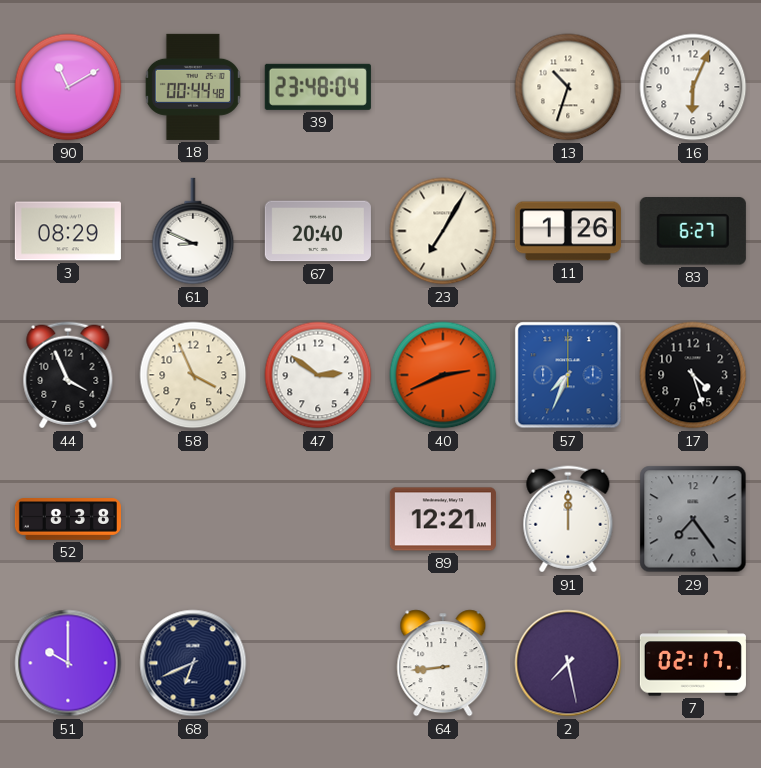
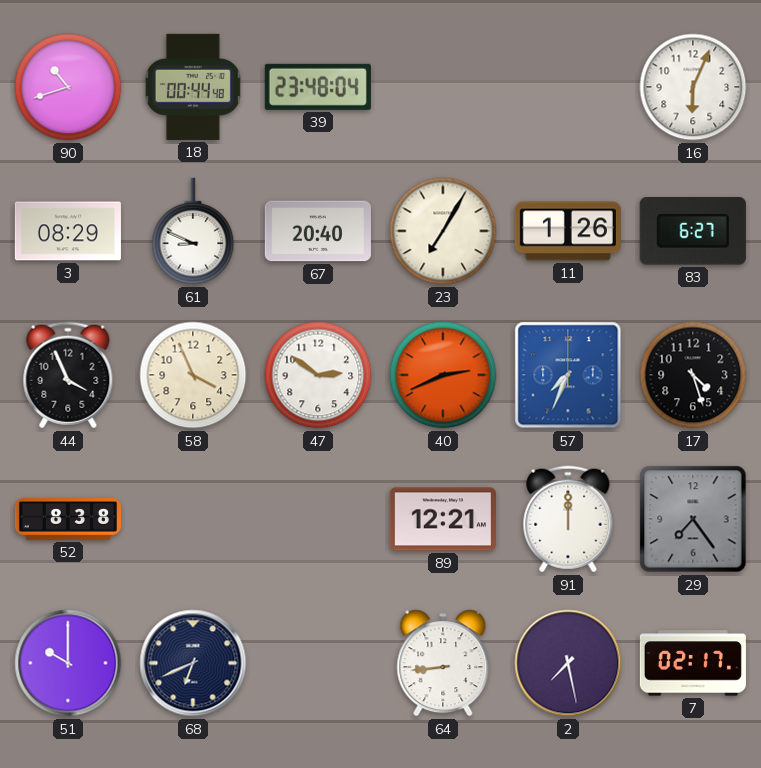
90: 11:10 -> 10:42
13: 10:33 -> none
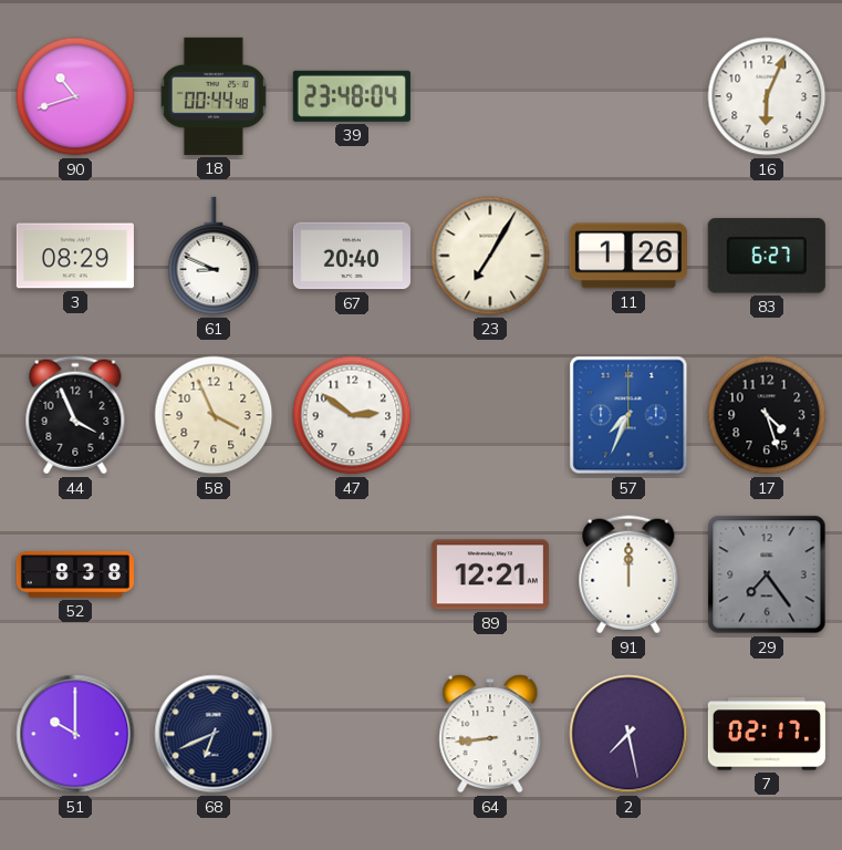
40: 2:41 -> none
